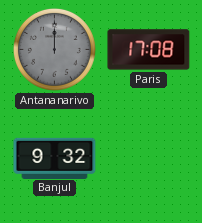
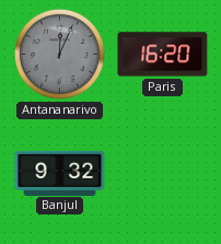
Antananarivo: 12:00 -> 12:04
Paris: 17:08 -> 16:20
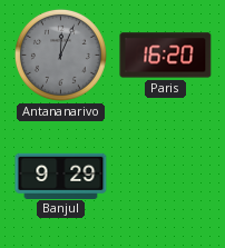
Banjul: 9:32 -> 9:29
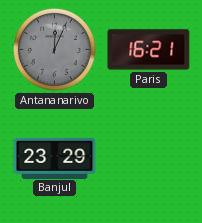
Paris: 16:20 -> 16:21
Banjul: 9:29 -> 23:29
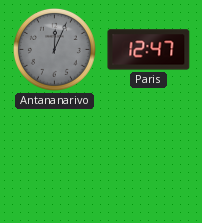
Paris: 16:21 -> 12:47
Banjul: 23:29 -> none
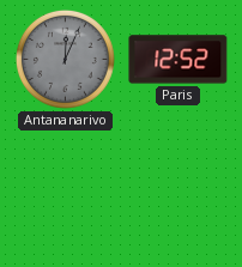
Paris: 12:47 -> 12:52
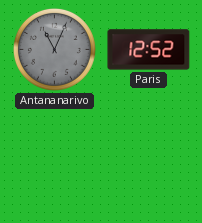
Antananarivo: 12:04 -> 11:04
